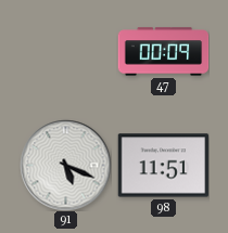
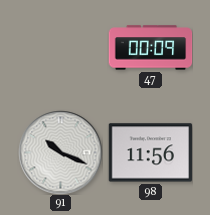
91: 5:19 -> 10:19
98: 11:51 -> 11:56
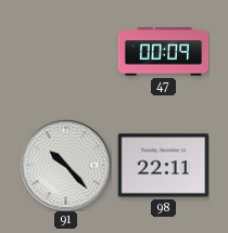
91: 10:19 -> 10:23
98: 11:56 -> 22:11
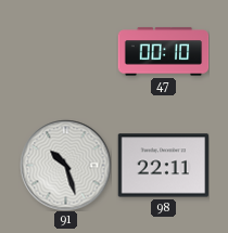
47: 00:09 -> 00:10
91: 10:23 -> 10:27
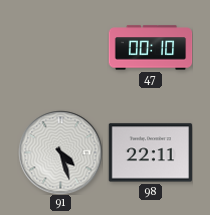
91: 10:27 -> 4:27
